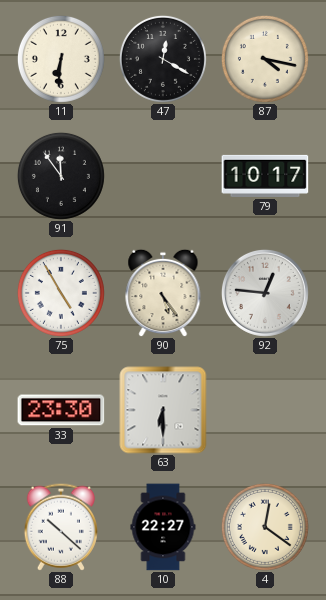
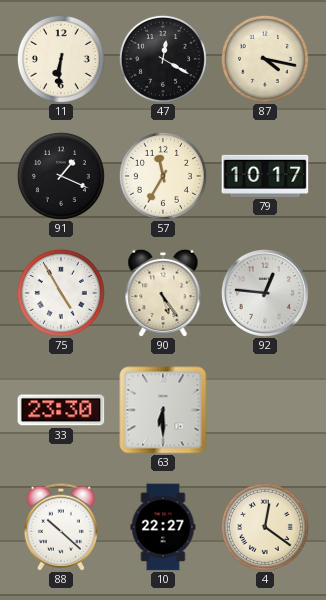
91: 11:54 -> 1:19
57: none -> 11:35
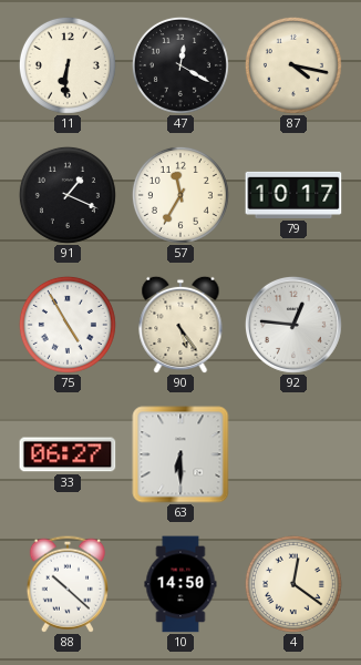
33: 23:30 -> 06:27
10: 22:27 -> 14:50
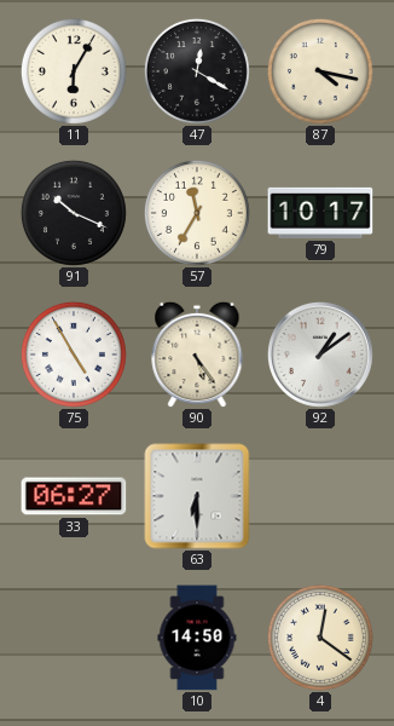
11: 6:31 -> 6:05
91: 1:19 -> 10:19
92: 12:46 -> 1:09
88: 10:22 -> none
